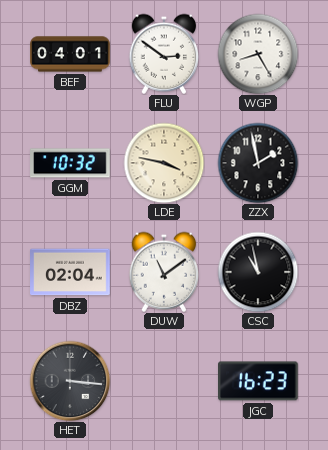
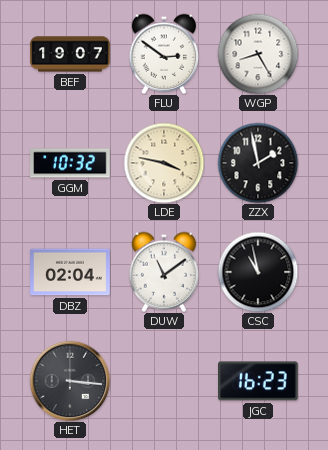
BEF: 04:01 -> 19:07
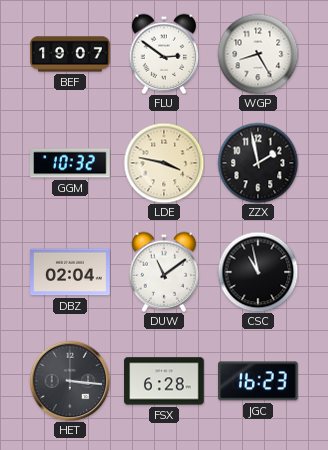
FSX: none -> 6:28
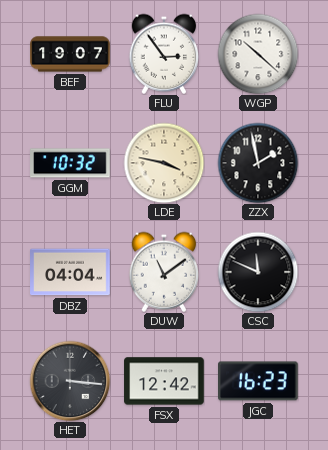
FLU: 2:51 -> 2:54
WGP: 8:25 -> 10:22
DBZ: 02:04 -> 04:04
CSC: 10:58 -> 11:49
FSX: 6:28 -> 12:42
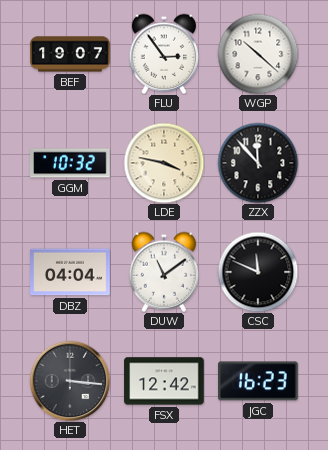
ZZX: 1:58 -> 11:53
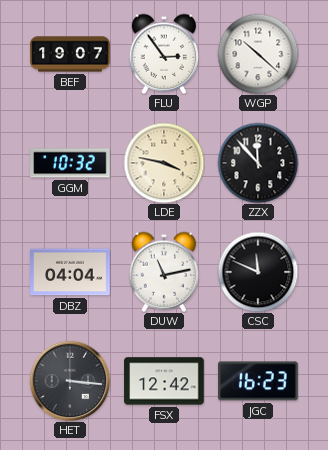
DUW: 11:09 -> 11:13
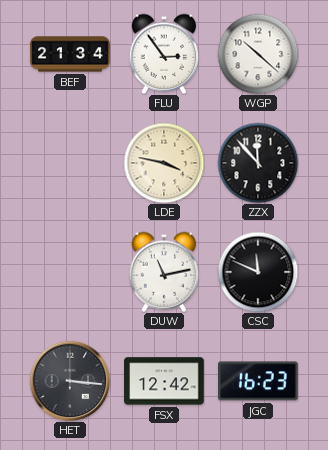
BEF: 19:07 -> 21:34
GGM: 10:32 -> none
DBZ: 04:04 -> none
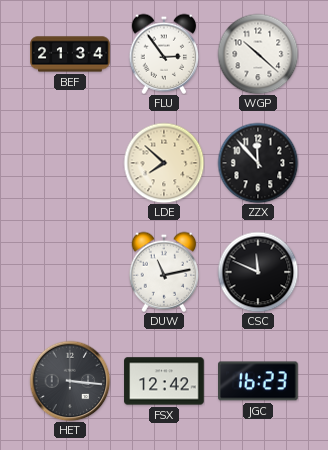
LDE: 3:47 -> 7:52
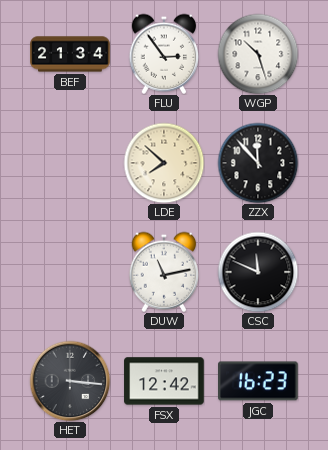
WGP: 10:22 -> 10:27
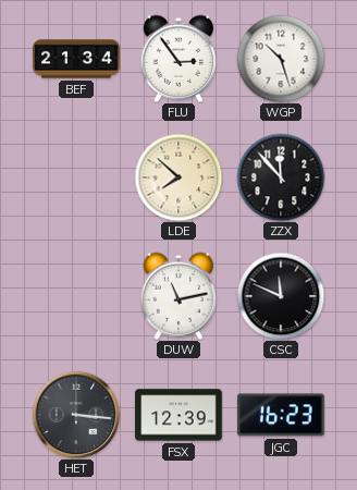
FSX: 12:42 -> 12:39
